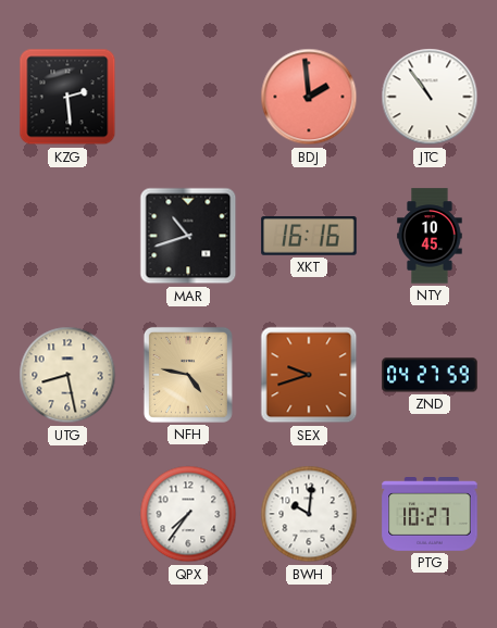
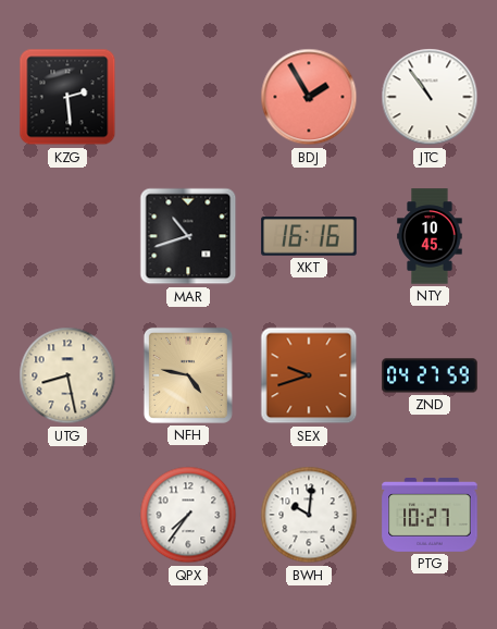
BDJ: 1:59 -> 1:55
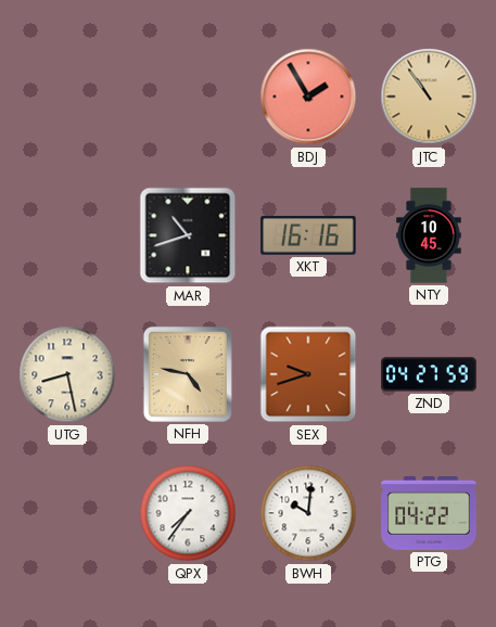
KZG: 2:29 -> none
JTC dial: white -> champagne
PTG: 10:27 -> 04:22
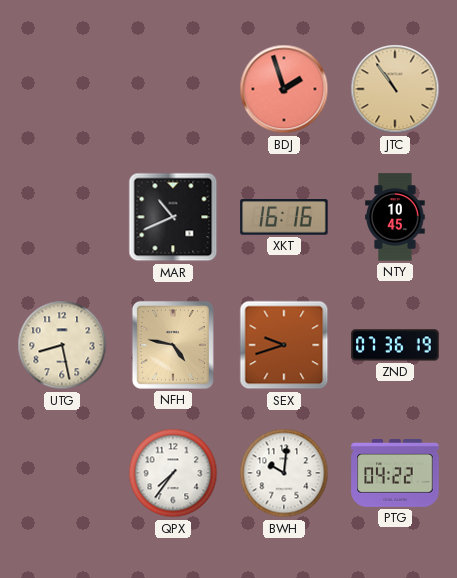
BDJ: 1:55 -> 1:57
MAR: 10:42 -> 10:41
ZND: 04:27 -> 07:36
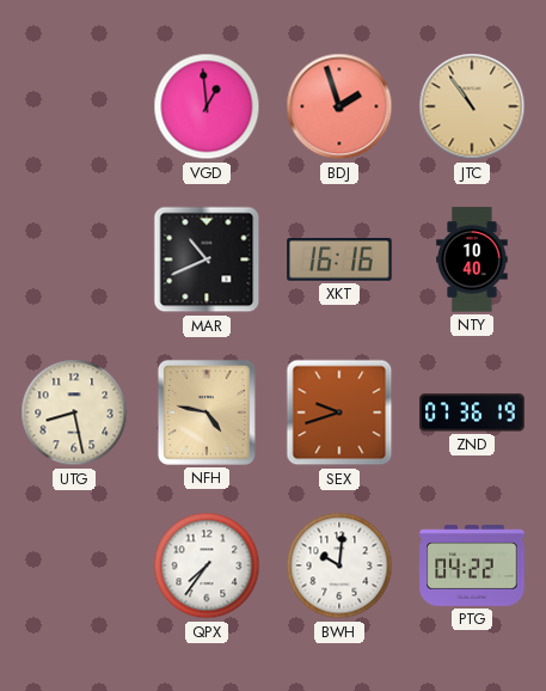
VGD: none -> 12:59
NTY: 10:45 -> 10:40
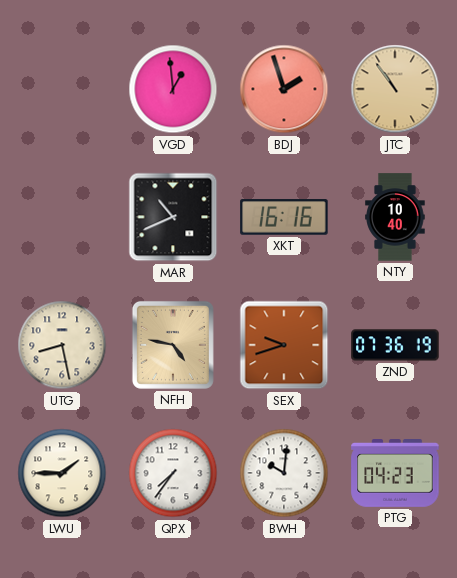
LWU: none -> 1:45
PTG: 04:22 -> 04:23
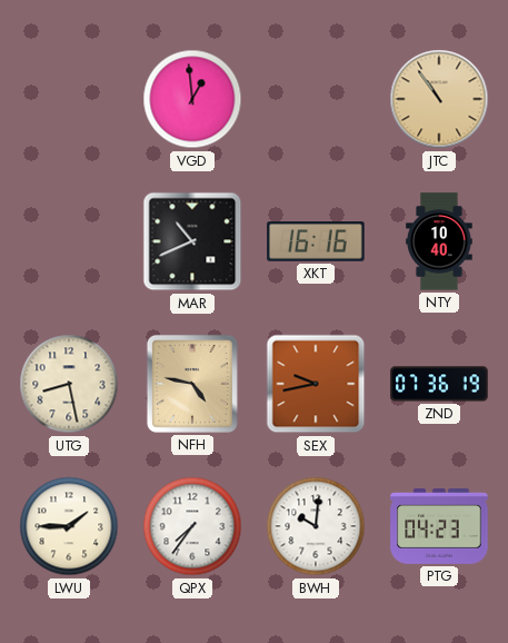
BDJ: 1:57 -> none
SEX: 9:42 -> 9:43
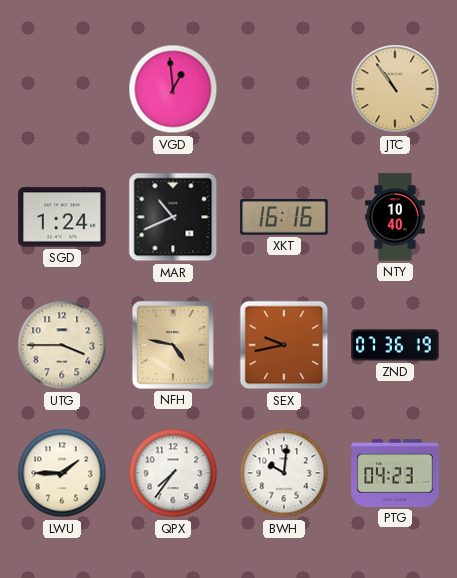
SGD: none -> 1:24
UTG: 8:28 -> 3:45
